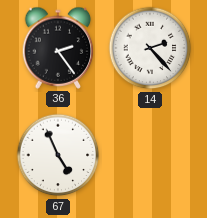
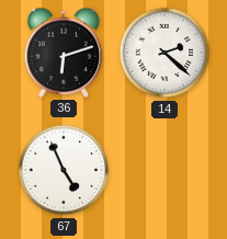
36: 2:24 -> 6:12
14: 2:23 -> 2:22
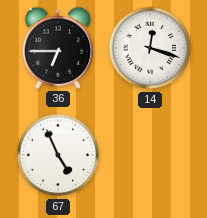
36: 6:12 -> 6:45
14: 2:22 -> 12:18
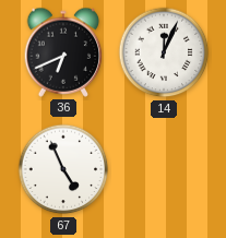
36: 6:45 -> 6:41
14: 12:18 -> 12:04
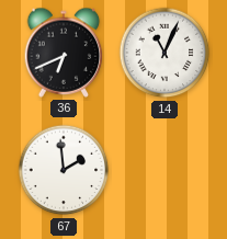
14: 12:04 -> 11:04
67: 4:56 -> 1:59
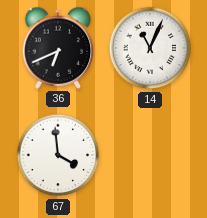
67: 1:59 -> 3:59
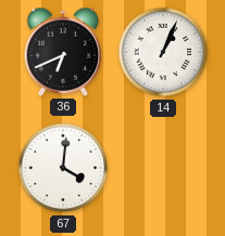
14: 11:04 -> 1:04
67: 3:59 -> 4:01
